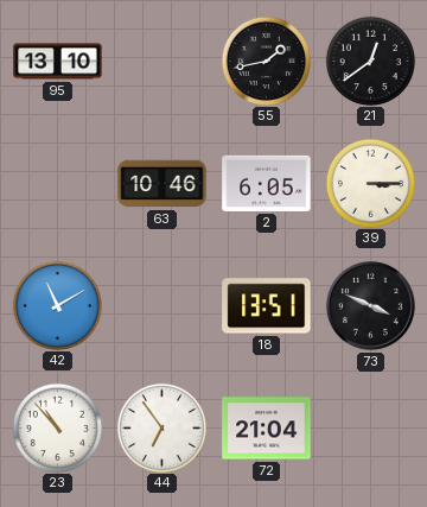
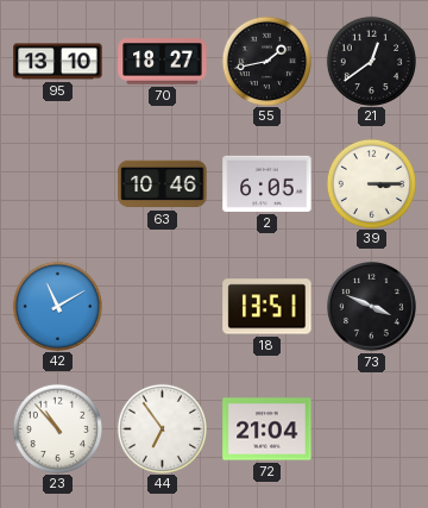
70: none -> 18:27
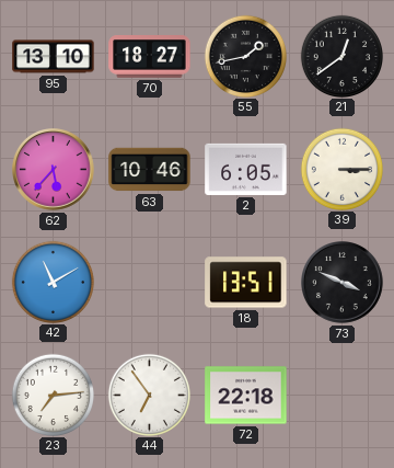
62: none -> 5:37
23: 10:53 -> 7:14
72: 21:04 -> 22:18
